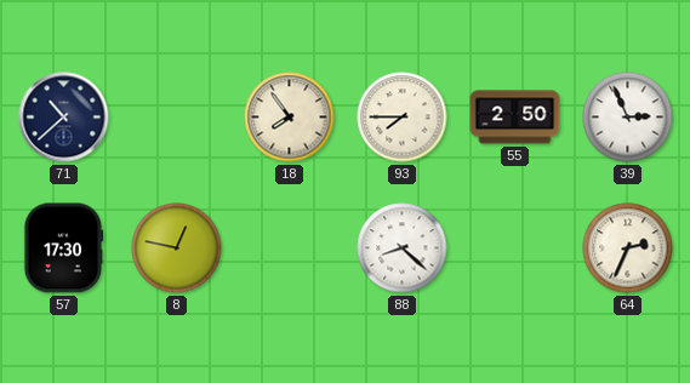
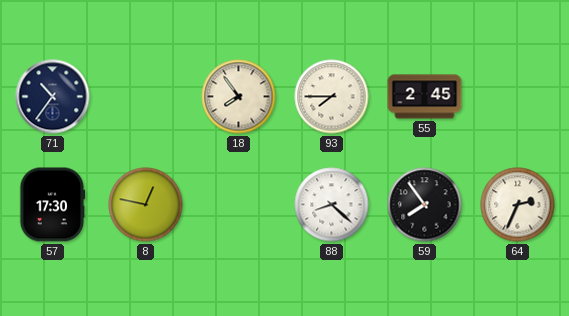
71: 10:38 -> 10:36
55: 2:50 -> 2:45
39: 2:56 -> none
59: none -> 7:54
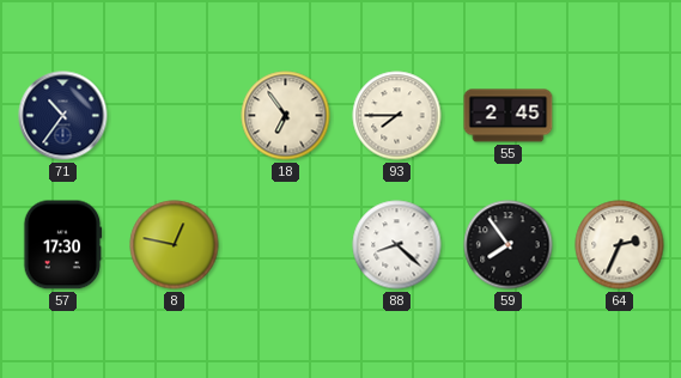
18: 7:54 -> 6:54
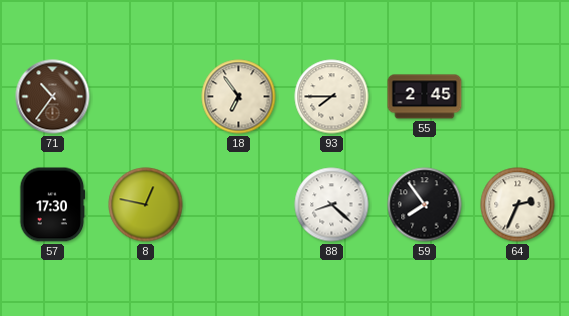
71 dial: navy -> brown
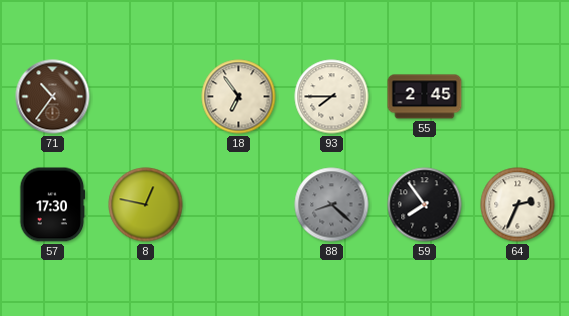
88 dial: white -> grey
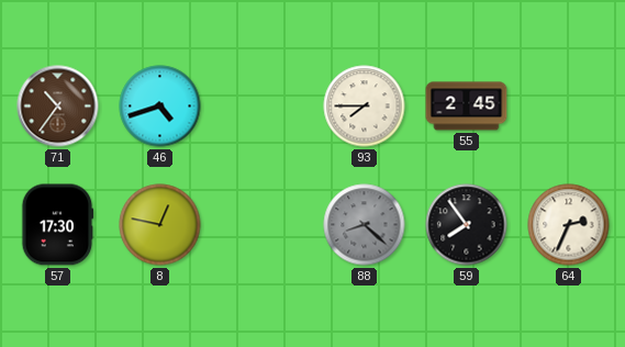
46: none -> 4:42
18: 6:54 -> none
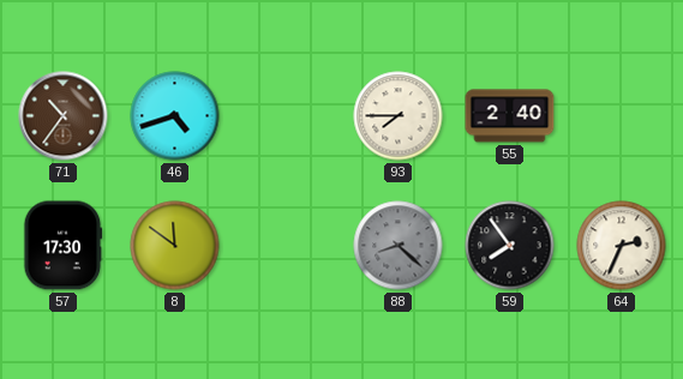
55: 2:45 -> 2:40
8: 12:47 -> 11:51
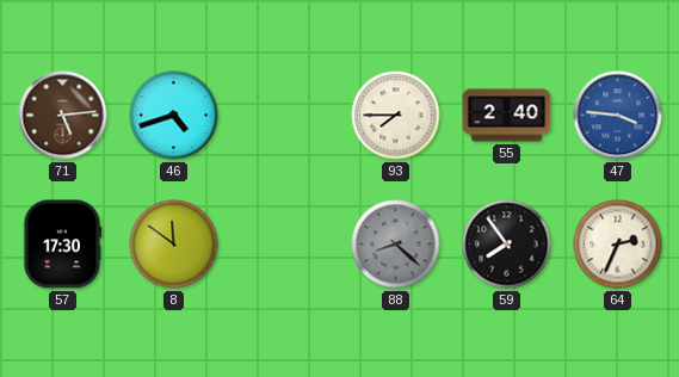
71: 10:36 -> 5:14
47: none -> 3:46
